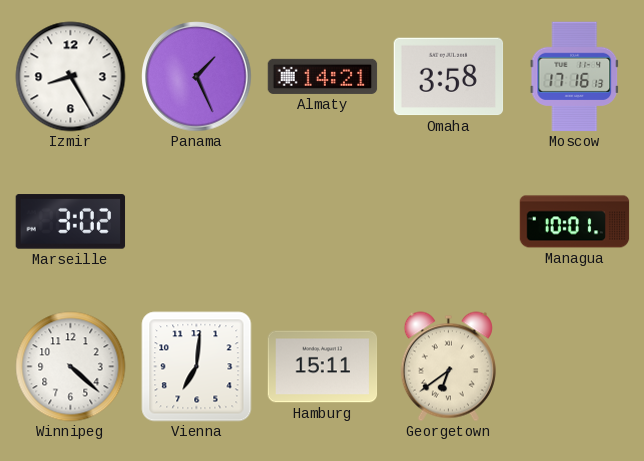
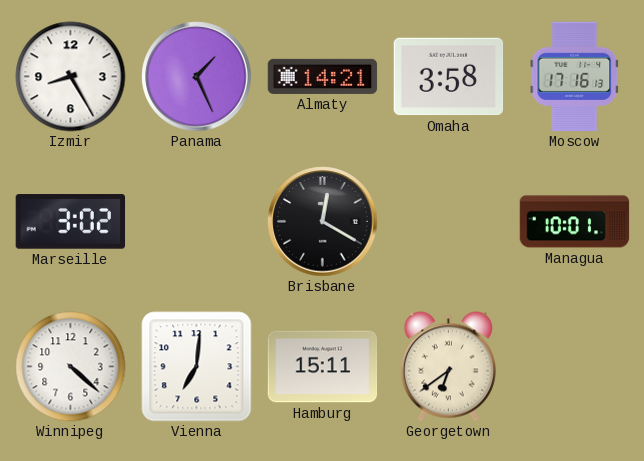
Brisbane: none -> 12:20
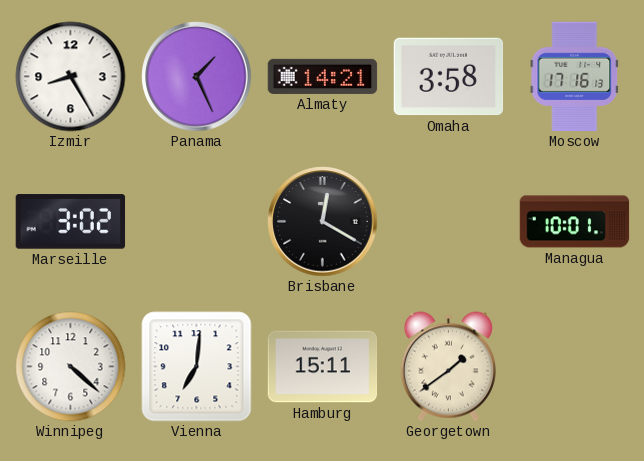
Georgetown: 6:39 -> 1:39
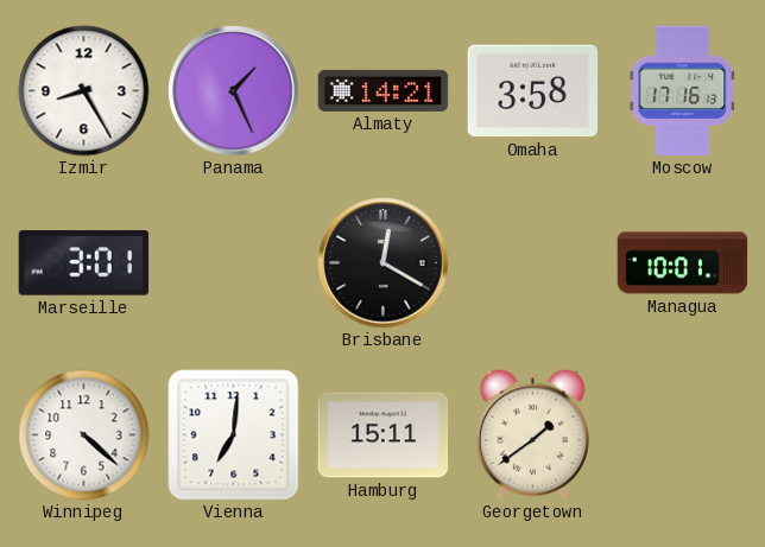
Marseille: 3:02 -> 3:01
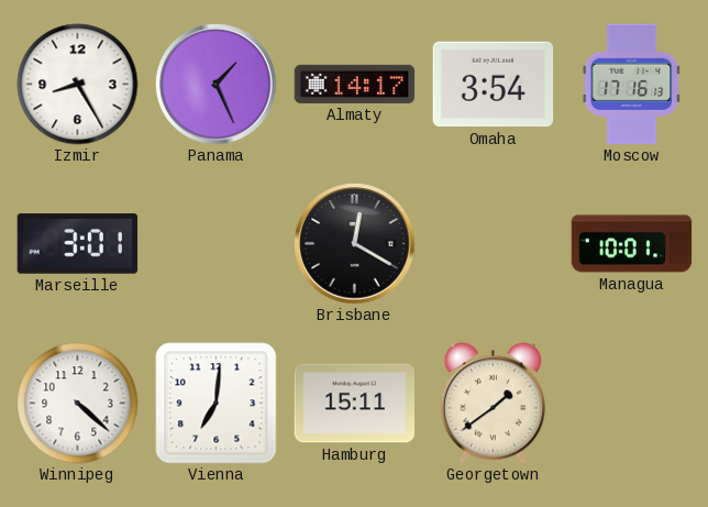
Almaty: 14:21 -> 14:17
Omaha: 3:58 -> 3:54
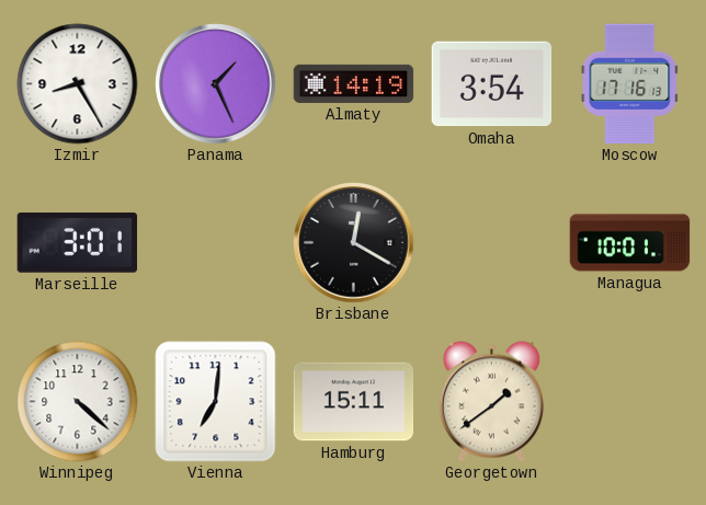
Almaty: 14:17 -> 14:19
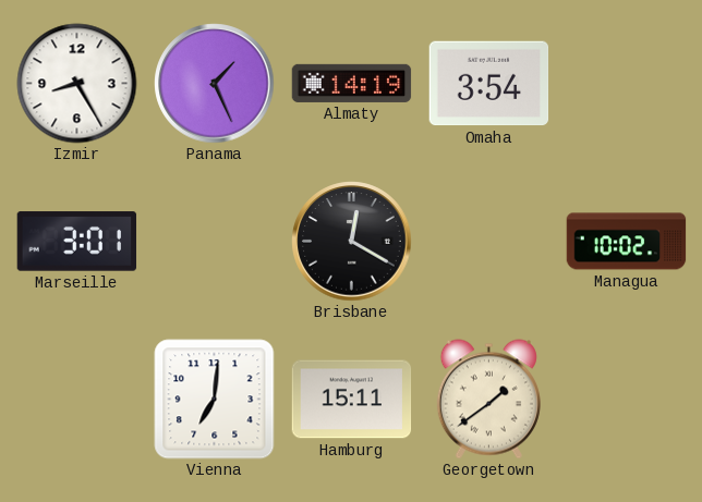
Moscow: 17:16 -> none
Managua: 10:01 -> 10:02
Winnipeg: 4:22 -> none
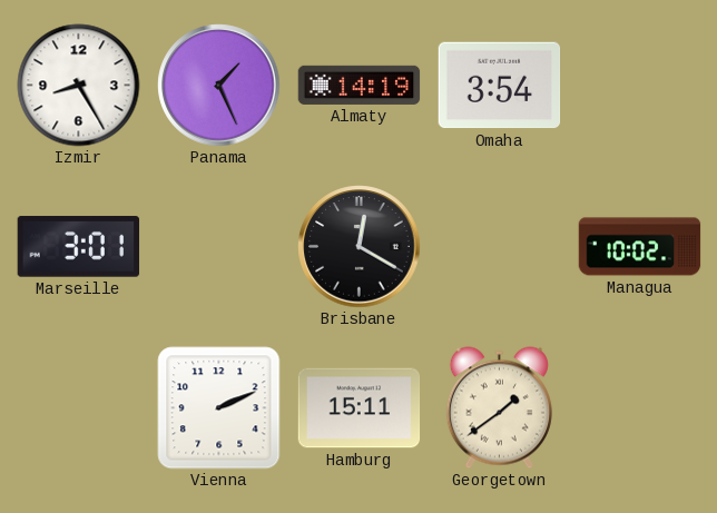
Vienna: 7:01 -> 2:11
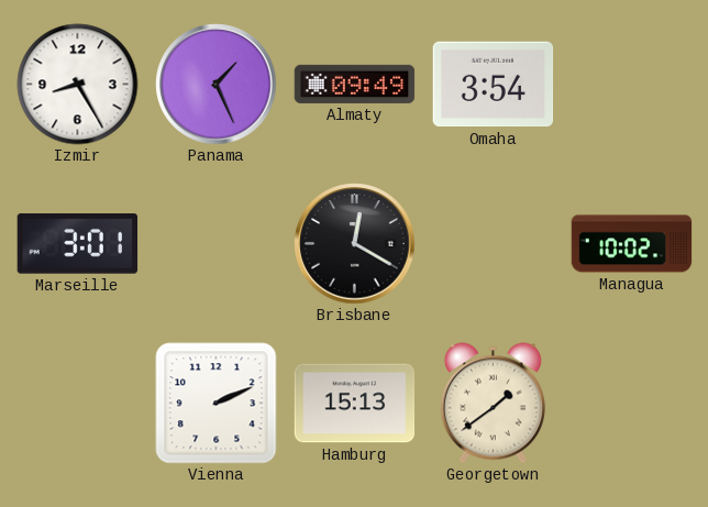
Almaty: 14:19 -> 09:49
Hamburg: 15:11 -> 15:13
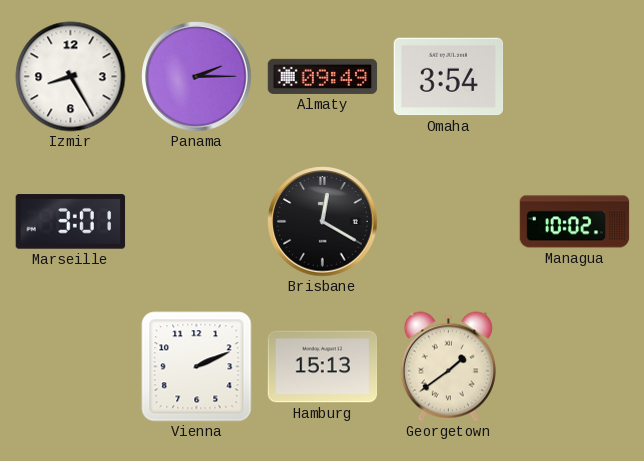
Panama: 1:26 -> 2:15
